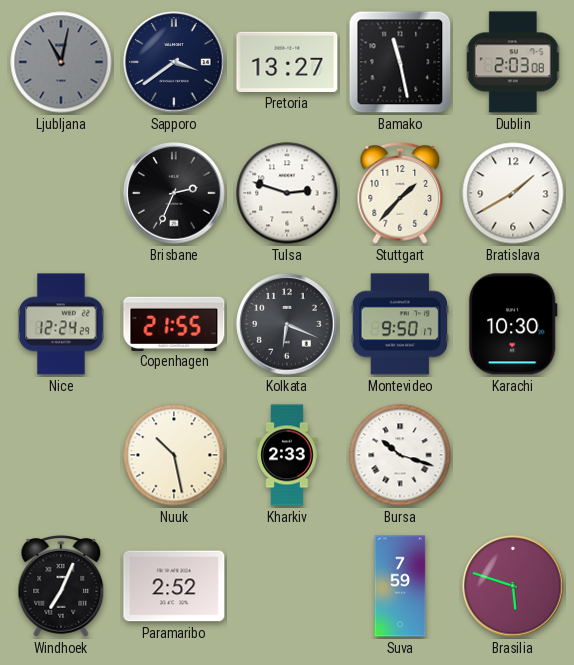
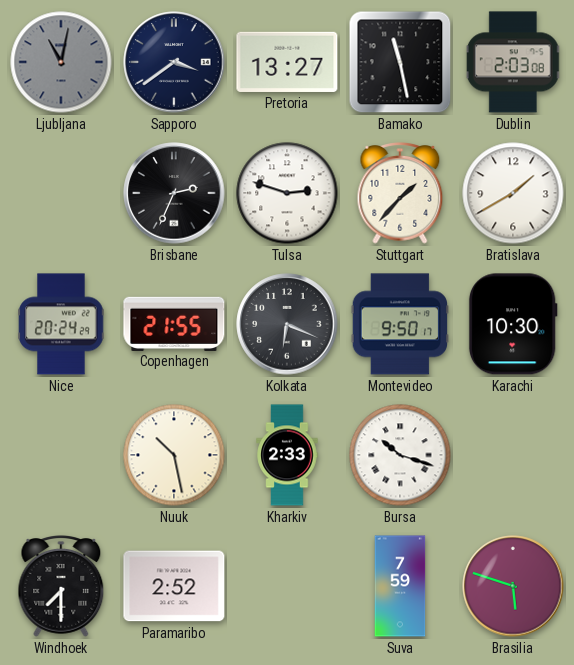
Nice: 12:24 -> 20:24
Windhoek: 7:04 -> 7:30
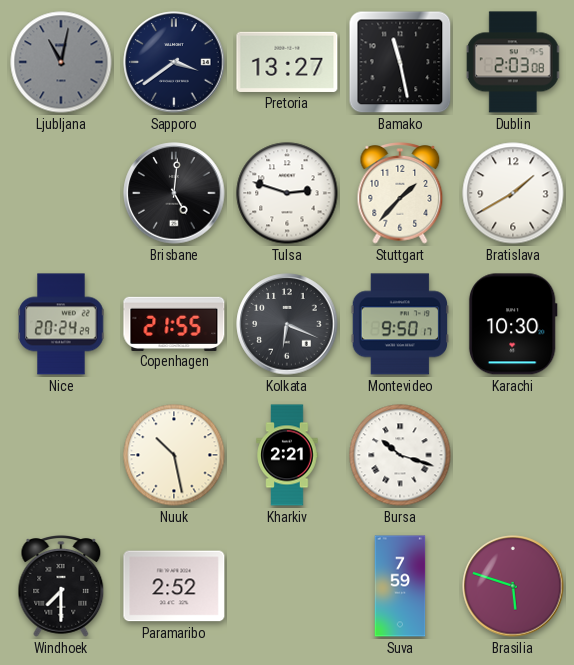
Brisbane: 2:34 -> 5:01
Kharkiv: 2:33 -> 2:21
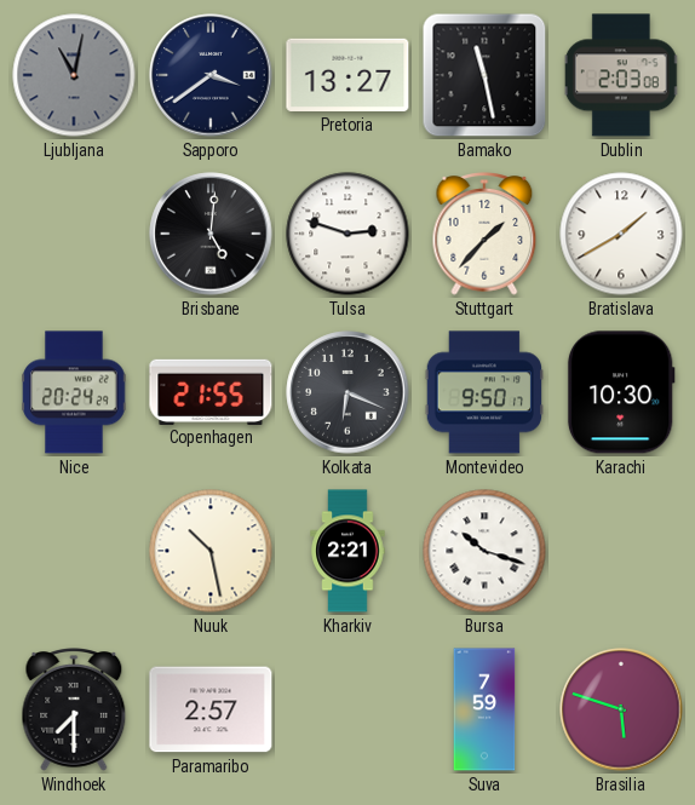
Paramaribo: 2:52 -> 2:57
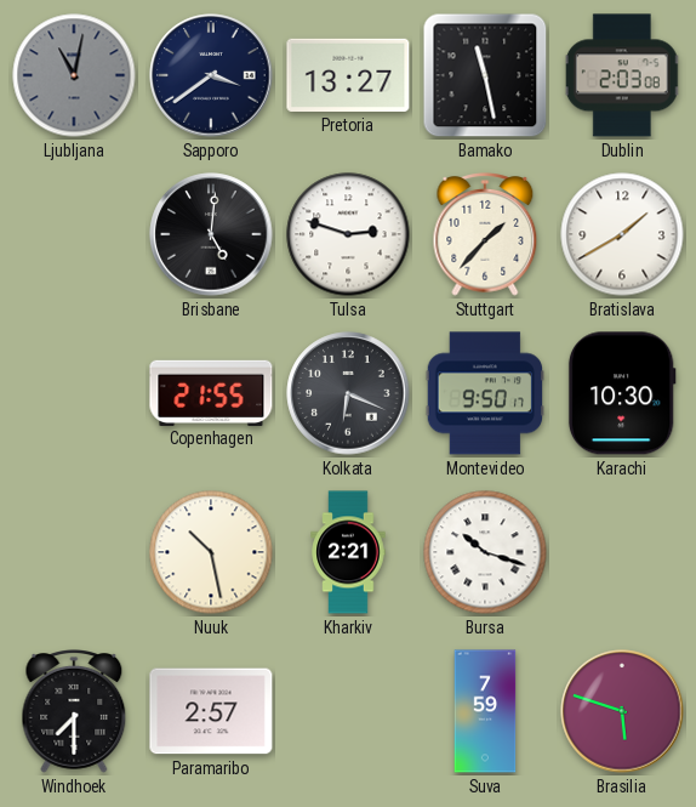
Nice: 20:24 -> none
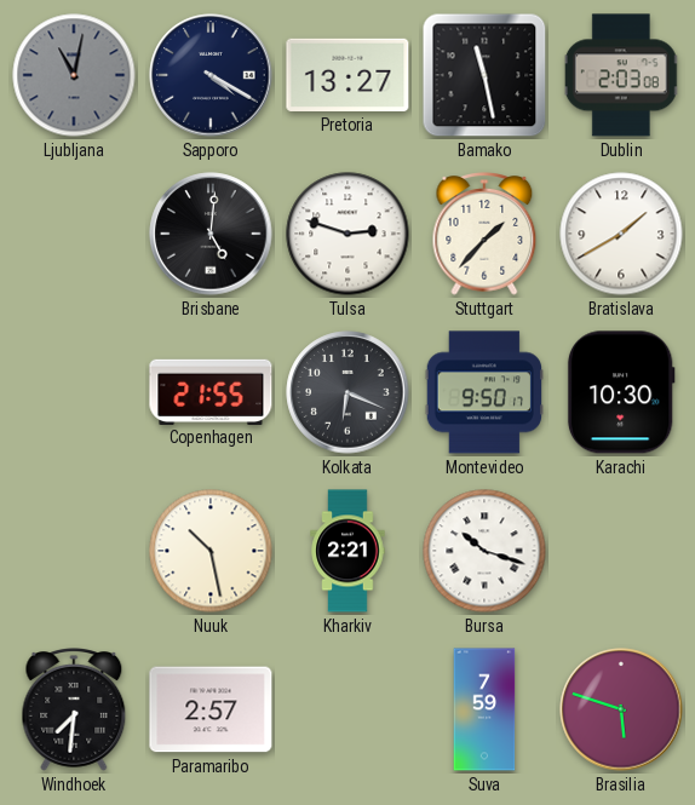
Sapporo: 3:39 -> 4:20
Windhoek: 7:30 -> 7:31
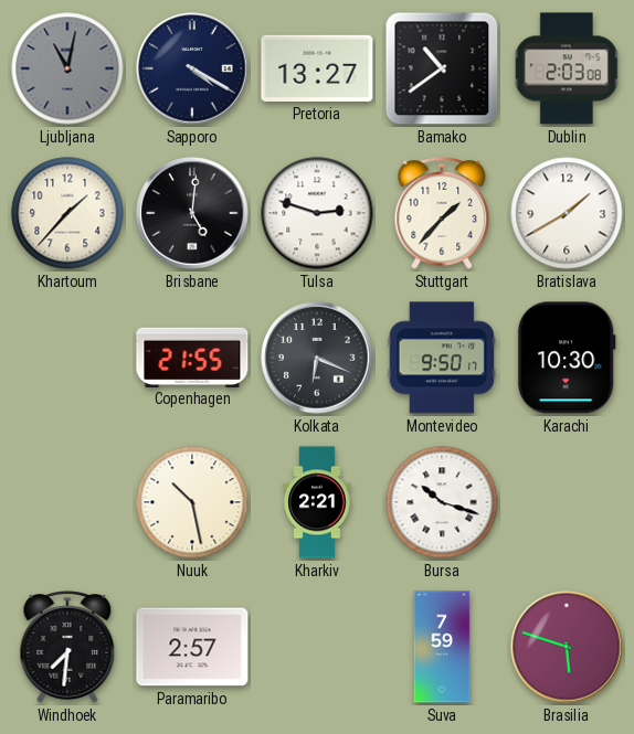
Bamako: 11:28 -> 10:39
Khartoum: none -> 1:37
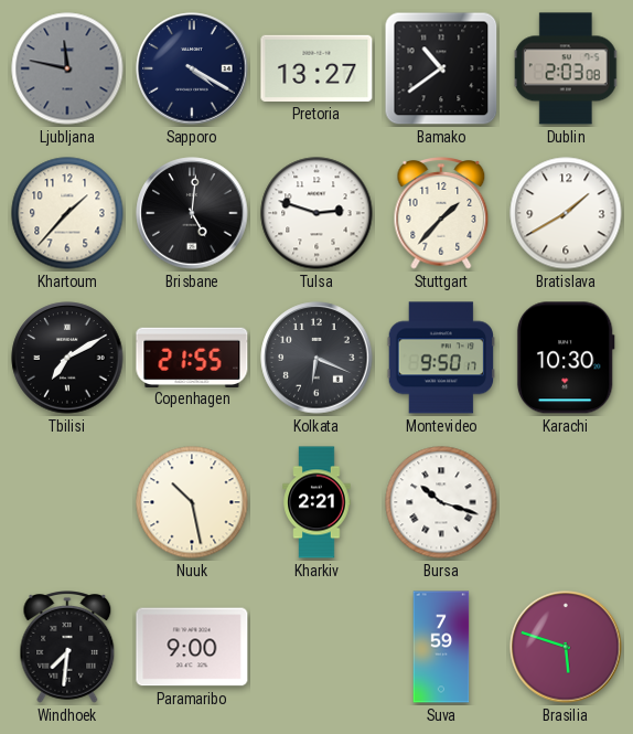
Ljubljana: 11:02 -> 11:47
Tbilisi: none -> 7:10
Paramaribo: 2:57 -> 9:00
